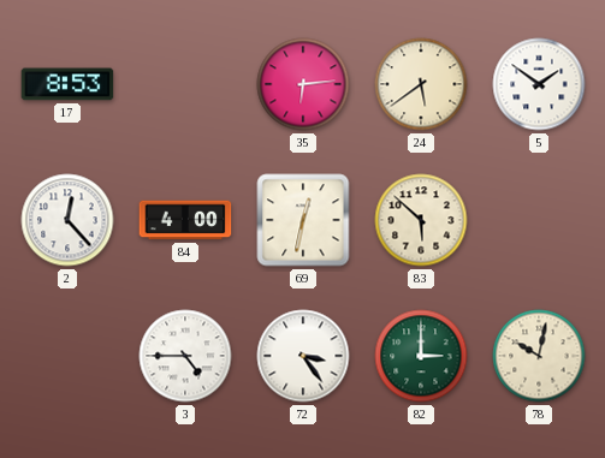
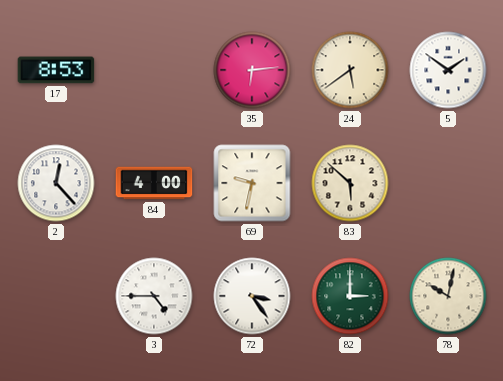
69: 12:32 -> 9:32
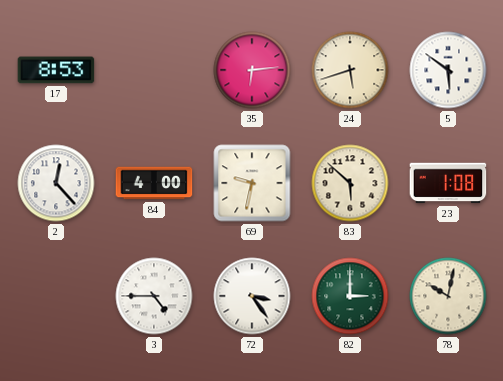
24: 5:39 -> 5:42
5: 1:51 -> 5:51
23: none -> 1:08
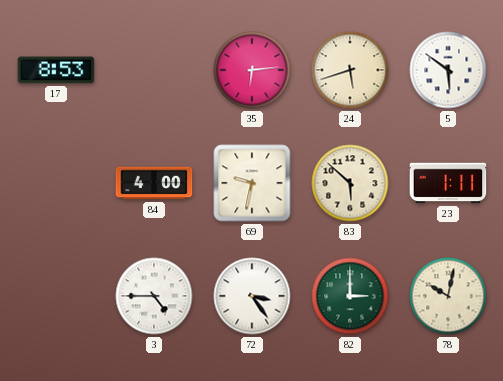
2: 12:23 -> none
23: 1:08 -> 1:11
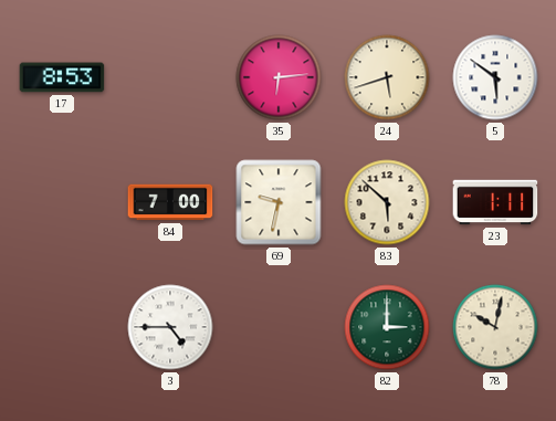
84: 4:00 -> 7:00
72: 3:24 -> none
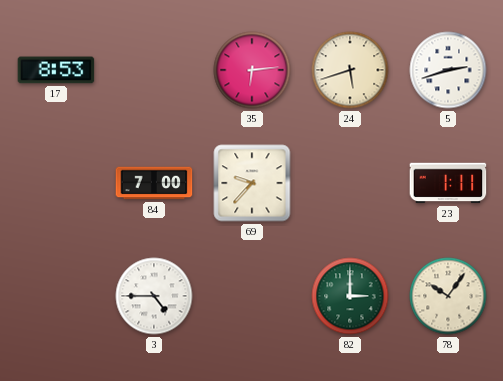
5: 5:51 -> 2:42
69: 9:32 -> 9:37
83: 5:52 -> none
78: 10:02 -> 10:06
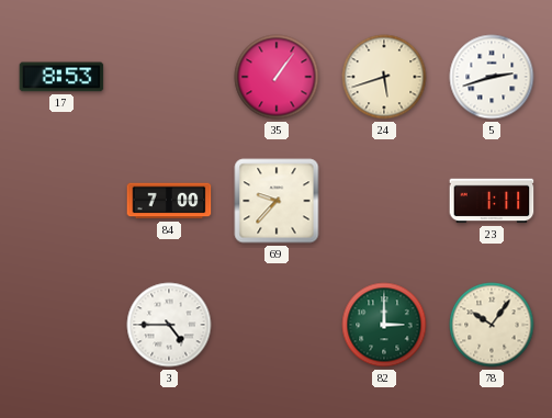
35: 6:14 -> 1:06
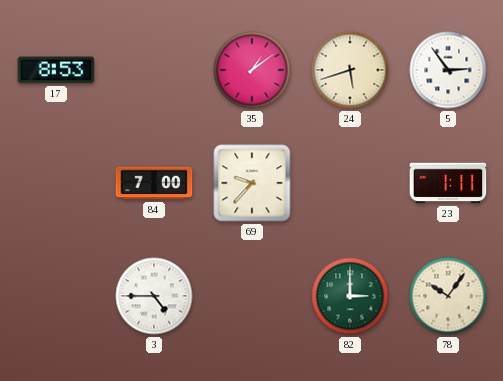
35: 1:06 -> 1:09
5: 2:42 -> 2:54
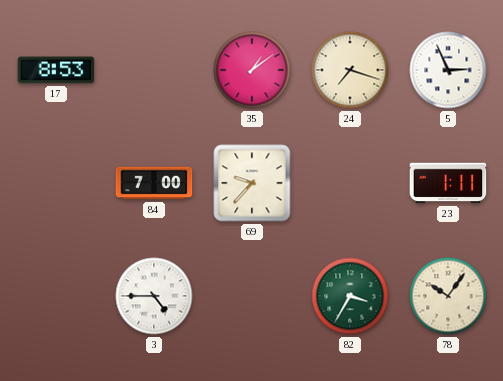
24: 5:42 -> 7:18
5: 2:54 -> 2:56
82: 3:00 -> 3:35
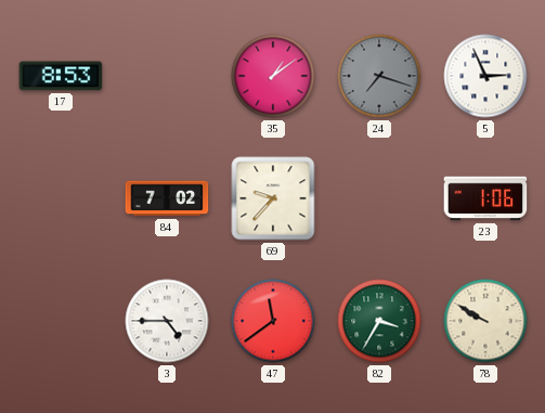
24 dial: cream -> grey
84: 7:00 -> 7:02
23: 1:11 -> 1:06
47: none -> 11:39
78: 10:06 -> 9:50
